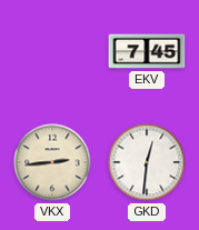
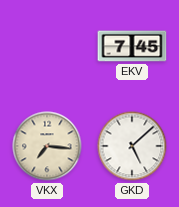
VKX: 2:44 -> 7:16
GKD: 12:31 -> 5:08
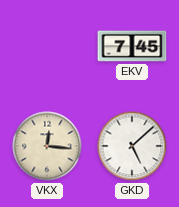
VKX: 7:16 -> 12:16
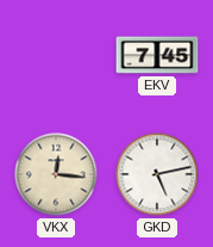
GKD: 5:08 -> 5:13
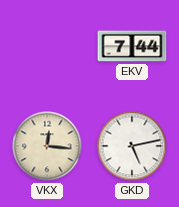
EKV: 7:45 -> 7:44
